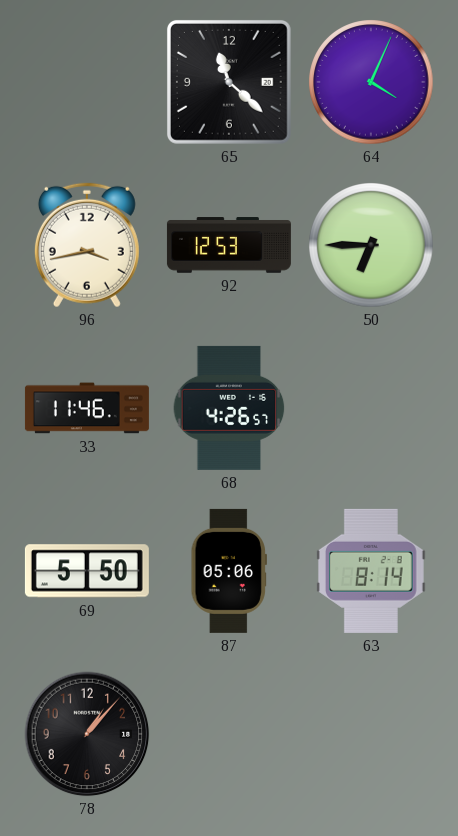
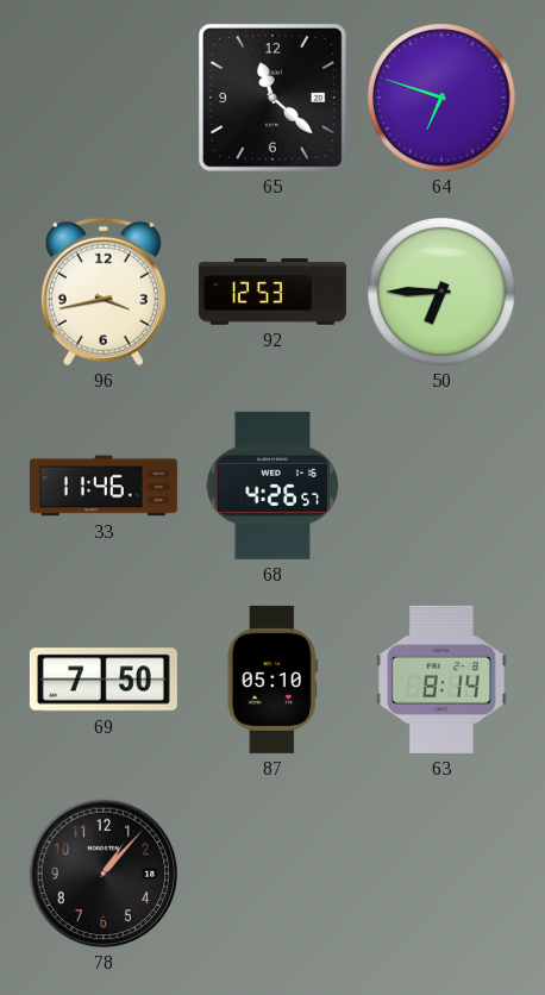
64: 4:04 -> 6:48
69: 5:50 -> 7:50
87: 05:06 -> 05:10
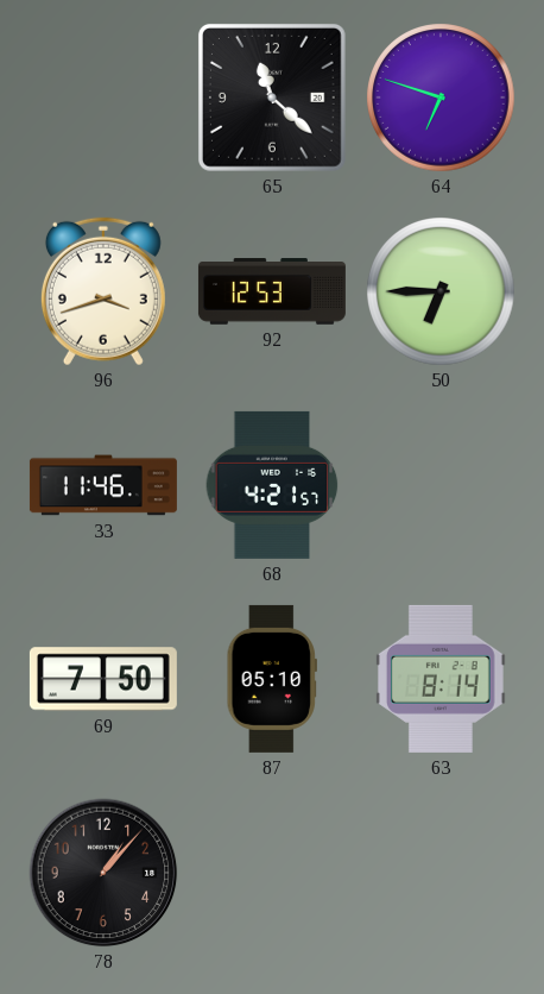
96: 3:43 -> 3:42
68: 4:26 -> 4:21
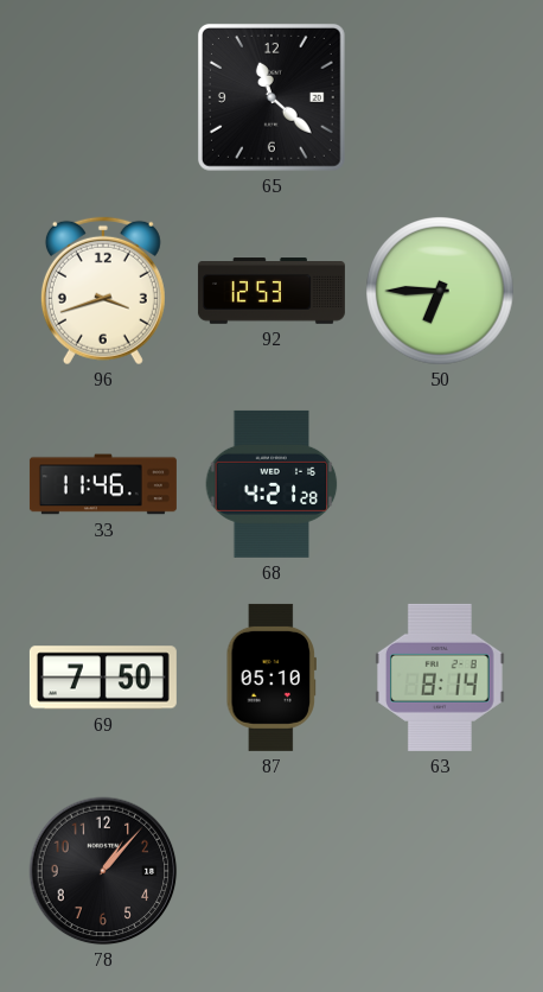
64: 6:48 -> none
68: 4:21:57 -> 4:21:28
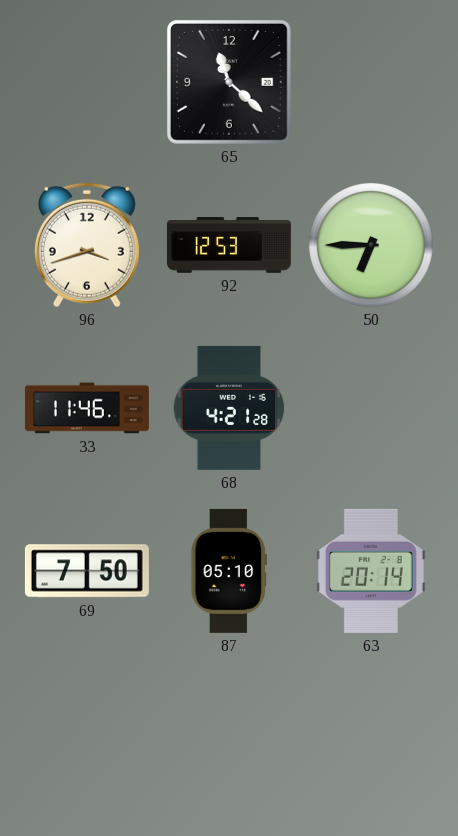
63: 8:14 -> 20:14
78: 1:07 -> none
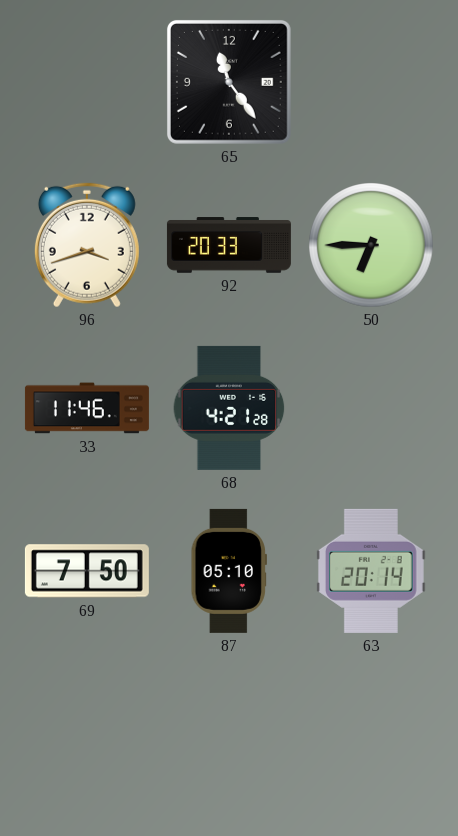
65: 11:22 -> 11:24
92: 12:53 -> 20:33
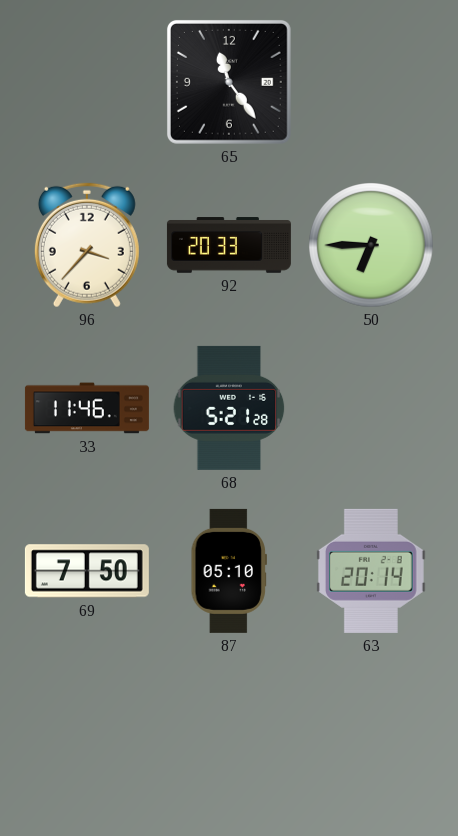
96: 3:42 -> 3:37
68: 4:21 -> 5:21
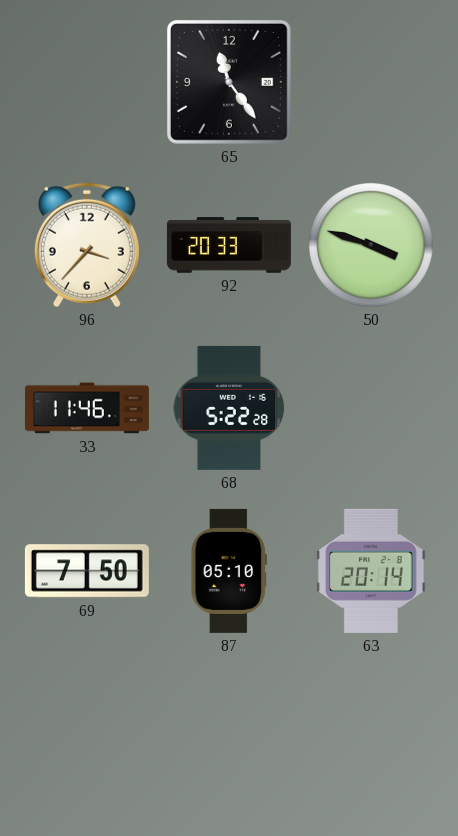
50: 6:45 -> 3:48
68: 5:21 -> 5:22
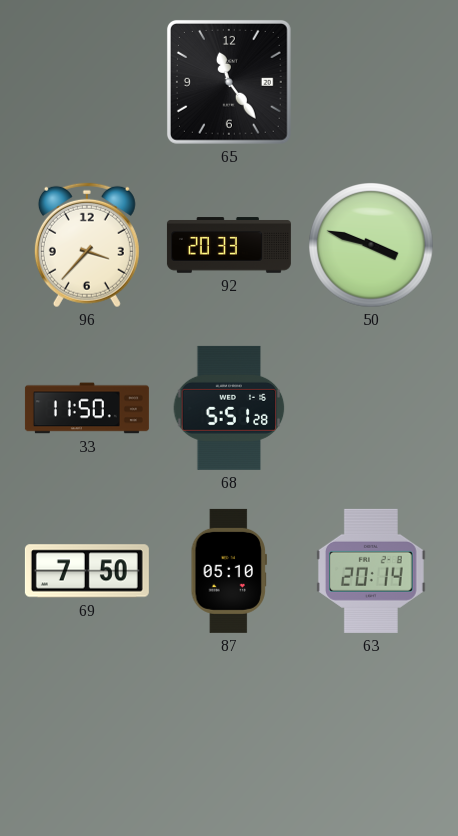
33: 11:46 -> 11:50
68: 5:22 -> 5:51
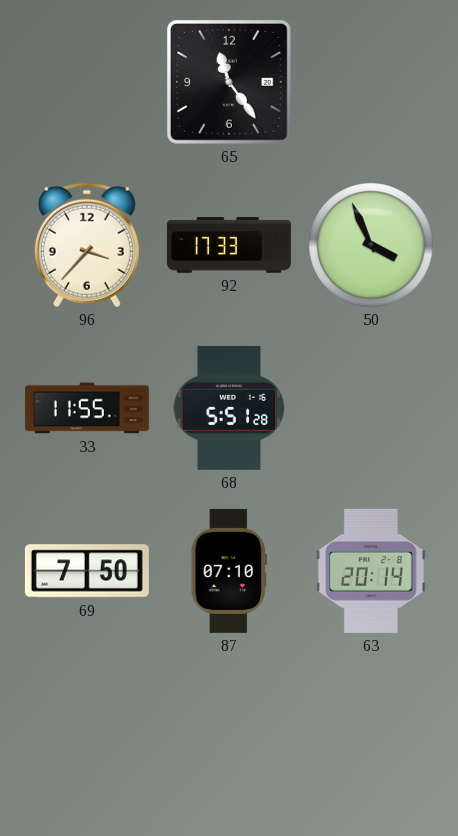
92: 20:33 -> 17:33
50: 3:48 -> 3:56
33: 11:50 -> 11:55
87: 05:10 -> 07:10
